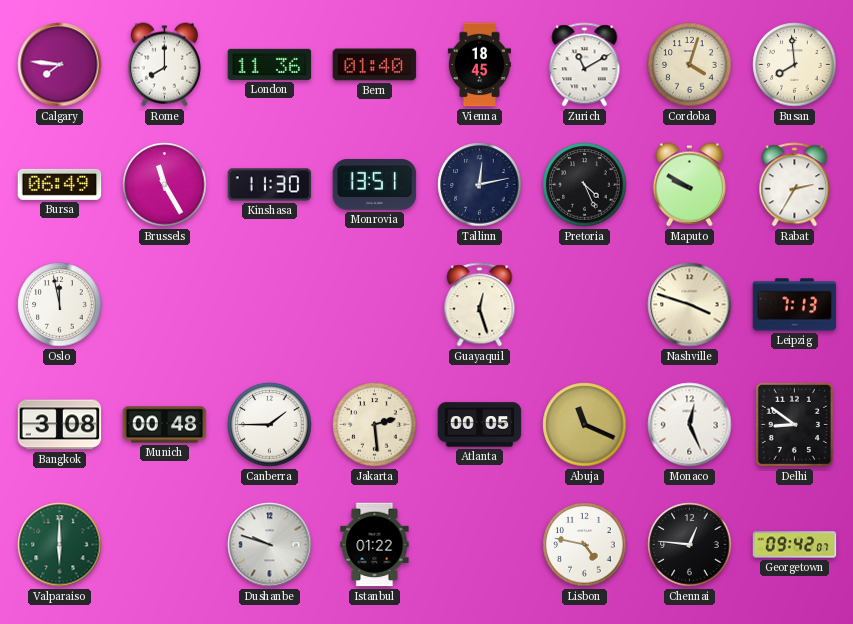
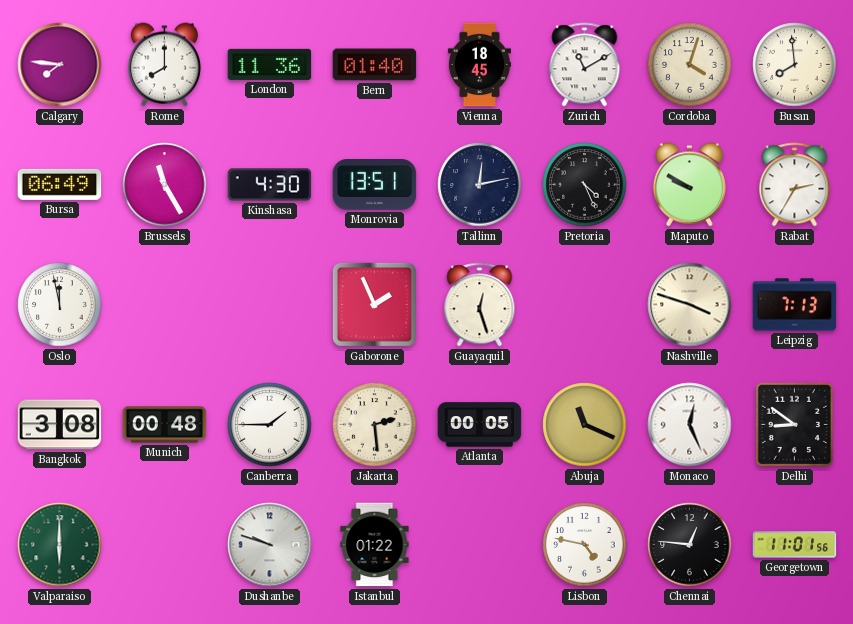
Kinshasa: 11:30 -> 4:30
Gaborone: none -> 1:56
Georgetown: 09:42 -> 11:01
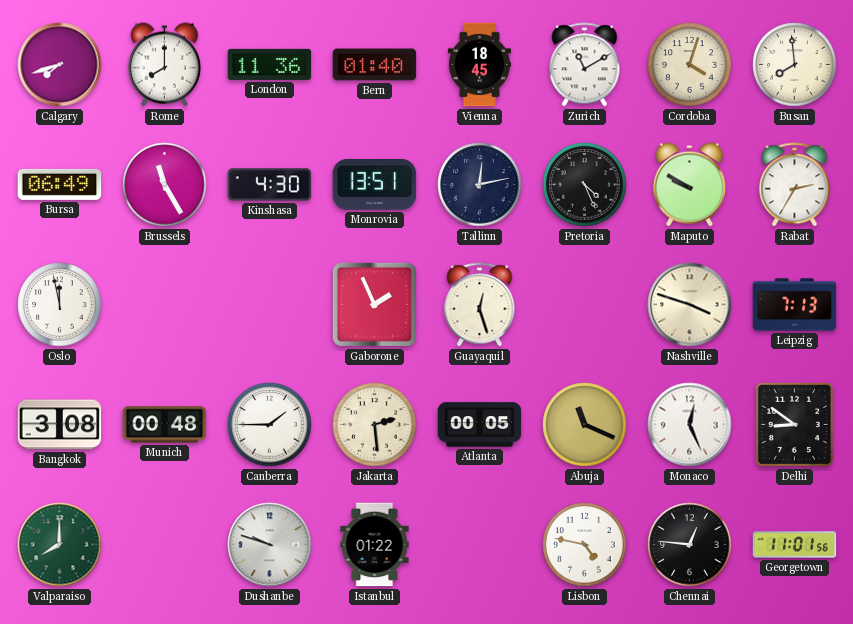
Calgary: 7:46 -> 7:42
Valparaiso: 6:00 -> 8:00
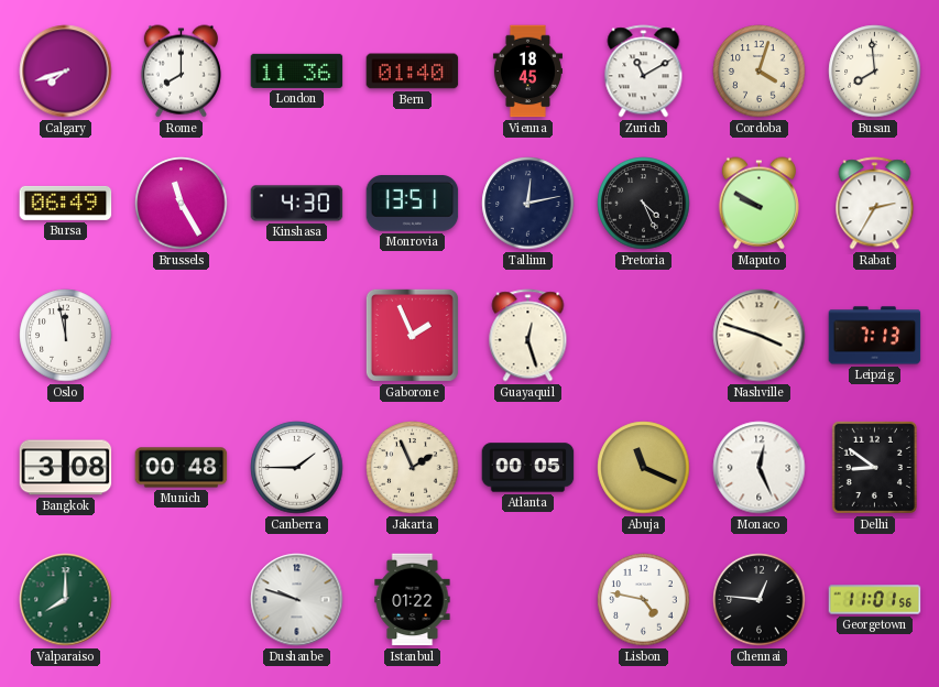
Jakarta: 2:29 -> 1:56
